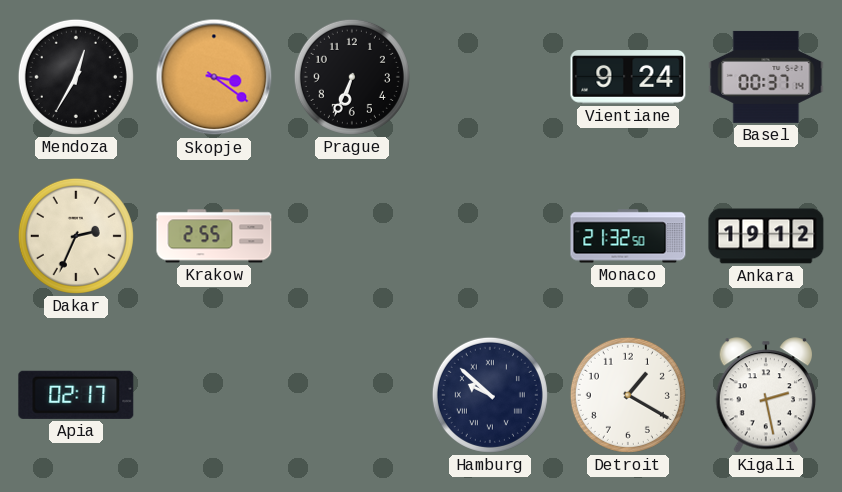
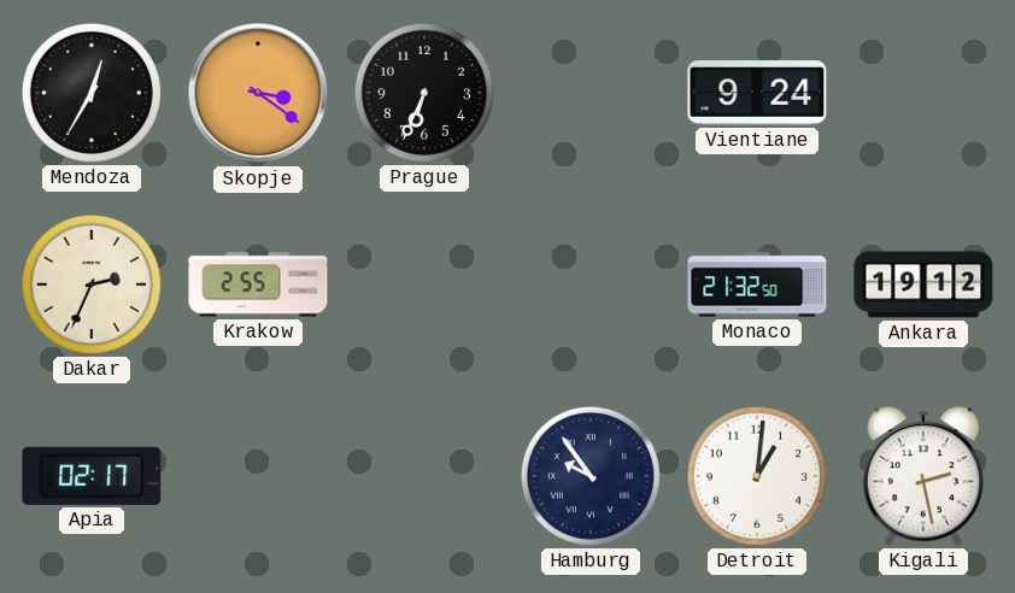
Basel: 00:37 -> none
Hamburg: 9:52 -> 9:54
Detroit: 1:20 -> 1:01
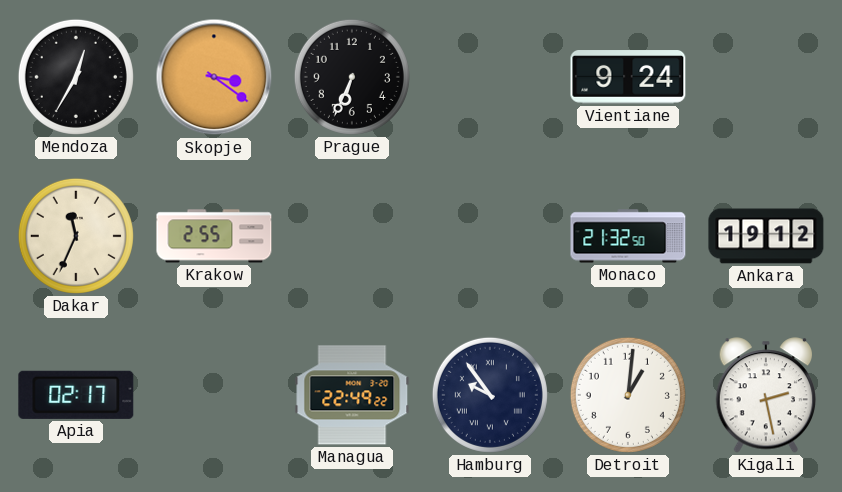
Dakar: 2:34 -> 11:34
Managua: none -> 22:49
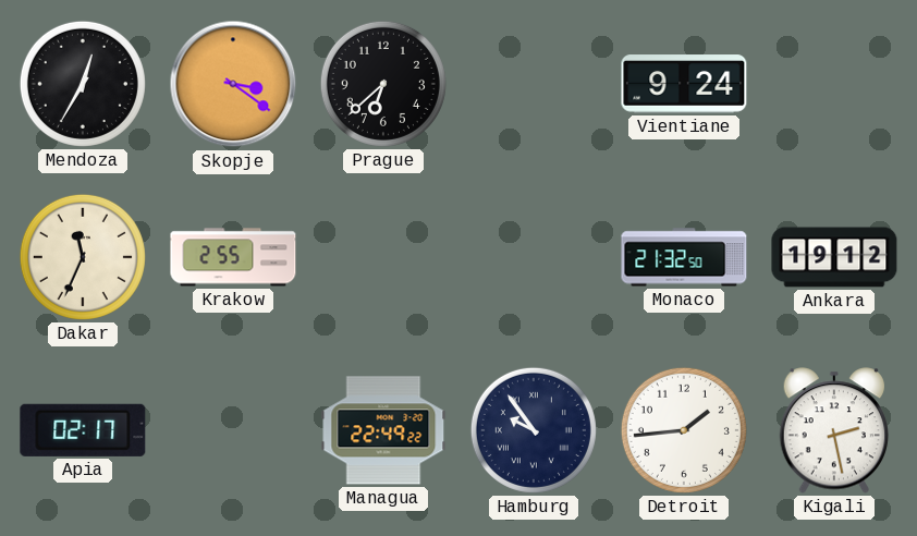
Prague: 6:34 -> 6:38
Detroit: 1:01 -> 1:44
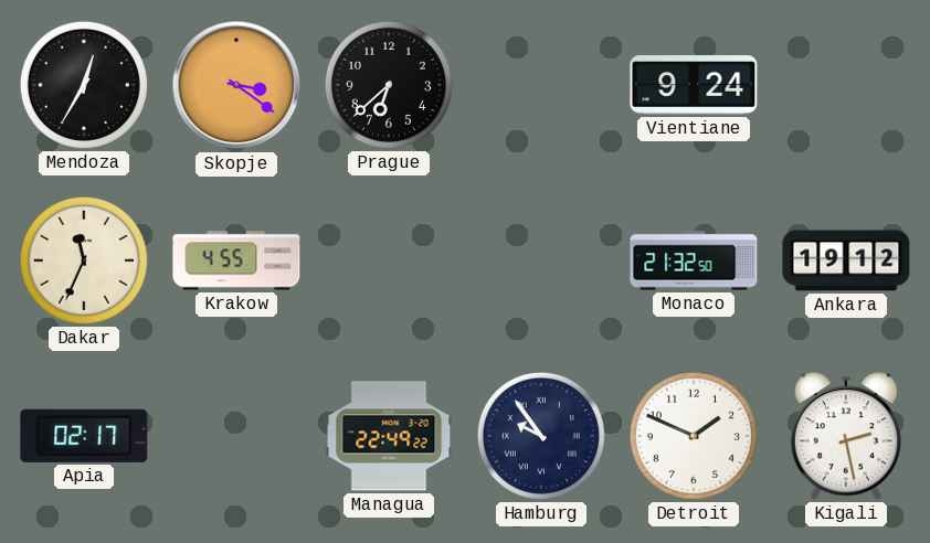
Krakow: 2:55 -> 4:55
Detroit: 1:44 -> 1:49
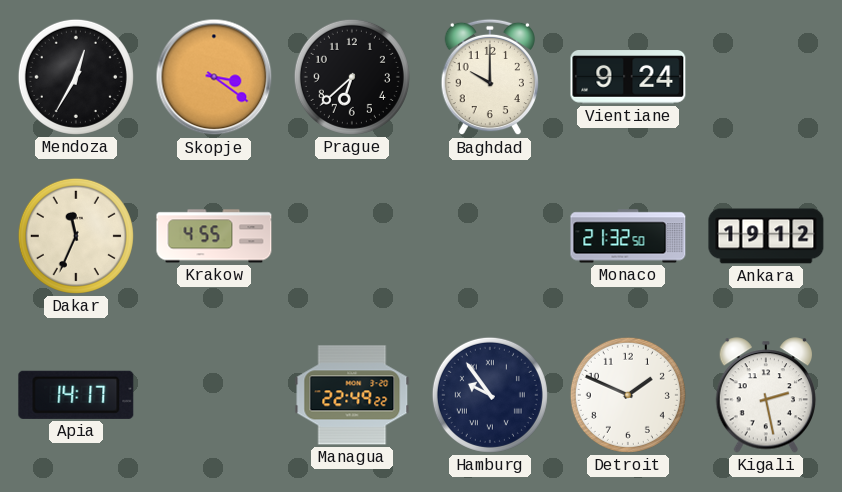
Baghdad: none -> 10:00
Apia: 02:17 -> 14:17
